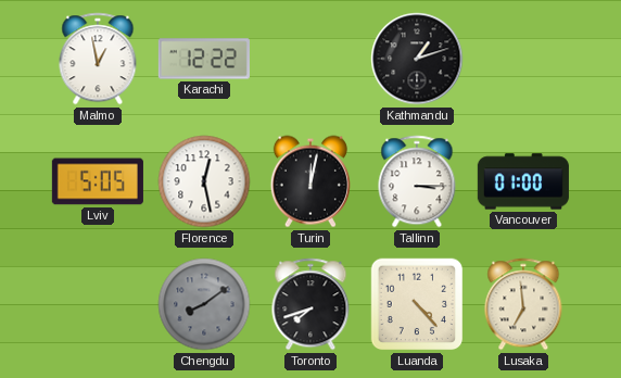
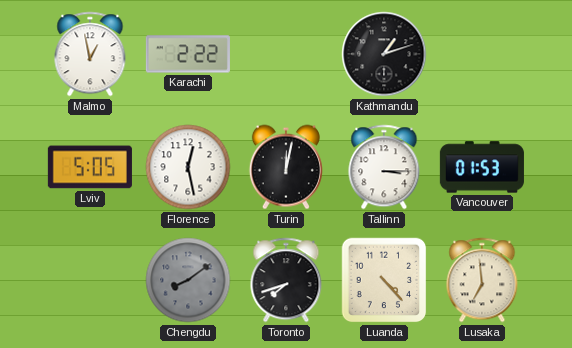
Karachi: 12:22 -> 2:22
Vancouver: 01:00 -> 01:53
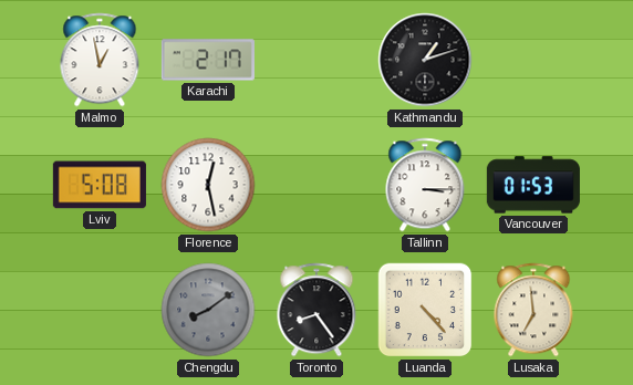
Karachi: 2:22 -> 2:17
Lviv: 5:05 -> 5:08
Turin: 12:02 -> none
Toronto: 7:42 -> 8:24
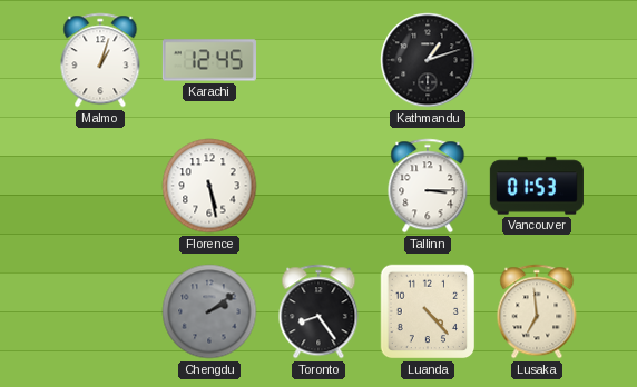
Malmo: 12:58 -> 1:03
Karachi: 2:17 -> 12:45
Lviv: 5:08 -> none
Florence: 12:28 -> 5:28
Chengdu: 8:09 -> 2:09
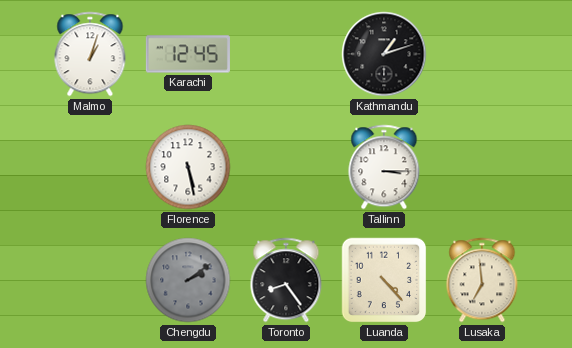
Vancouver: 01:53 -> none
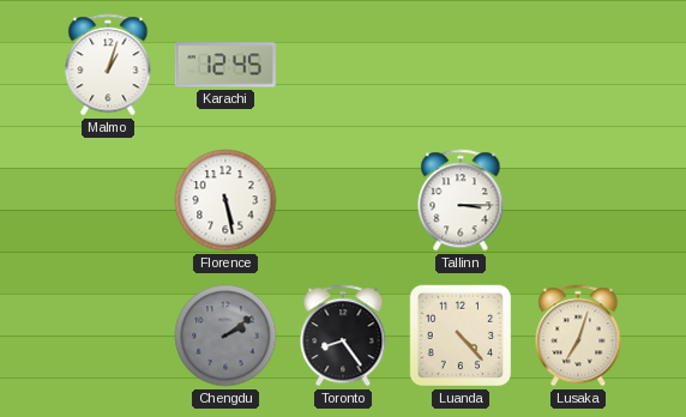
Kathmandu: 1:12 -> none
Lusaka: 6:59 -> 7:03
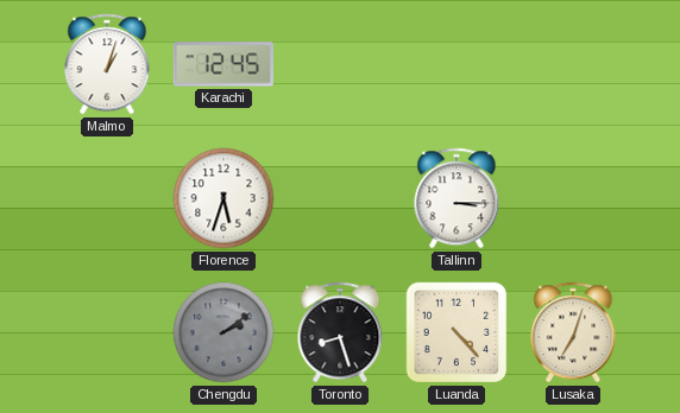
Florence: 5:28 -> 5:33
Toronto: 8:24 -> 8:27
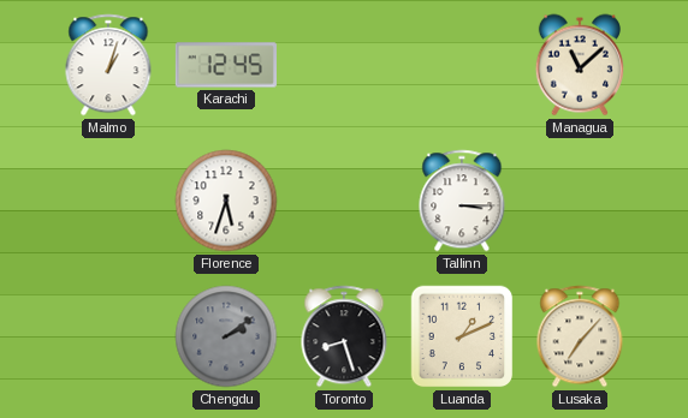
Managua: none -> 11:08
Luanda: 4:23 -> 1:11
Lusaka: 7:03 -> 7:07
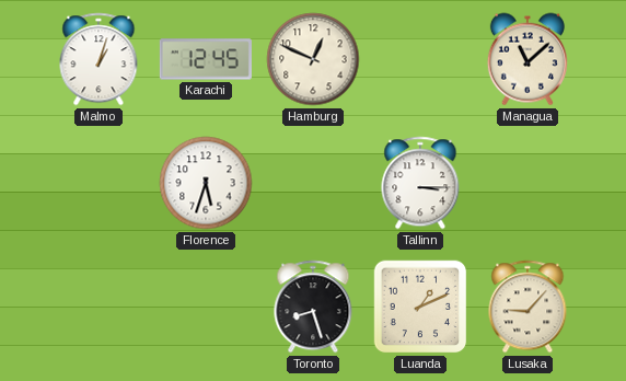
Hamburg: none -> 12:49
Chengdu: 2:09 -> none
Lusaka: 7:07 -> 9:07
